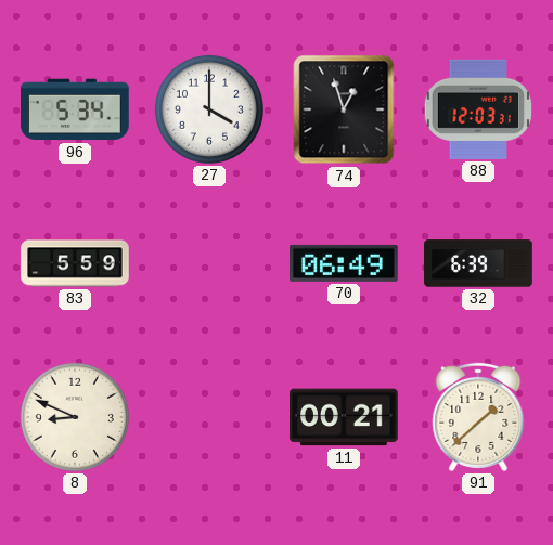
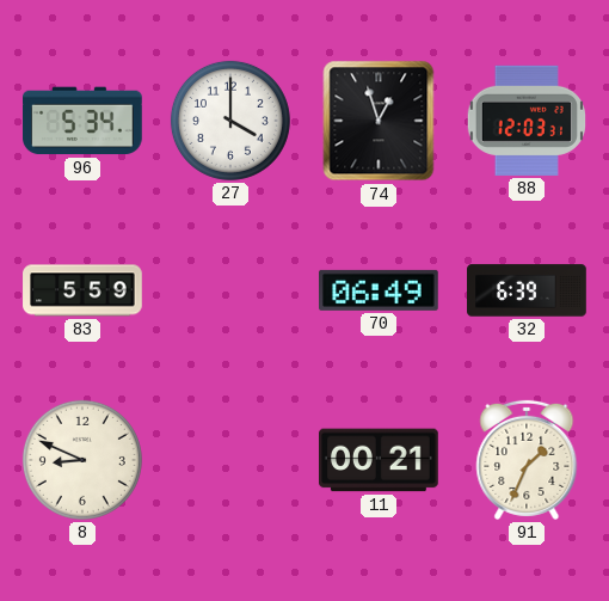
91: 1:38 -> 1:34
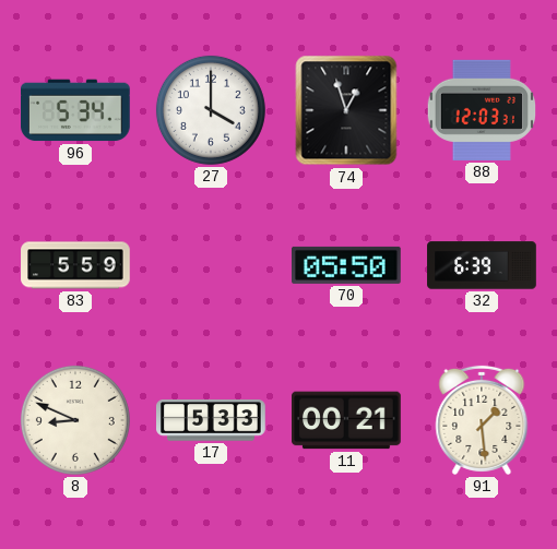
70: 06:49 -> 05:50
17: none -> 5:33
91: 1:34 -> 1:29
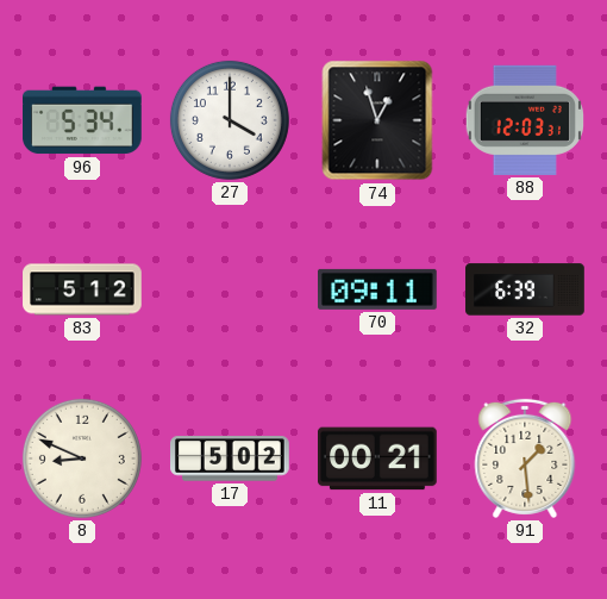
83: 5:59 -> 5:12
70: 05:50 -> 09:11
17: 5:33 -> 5:02
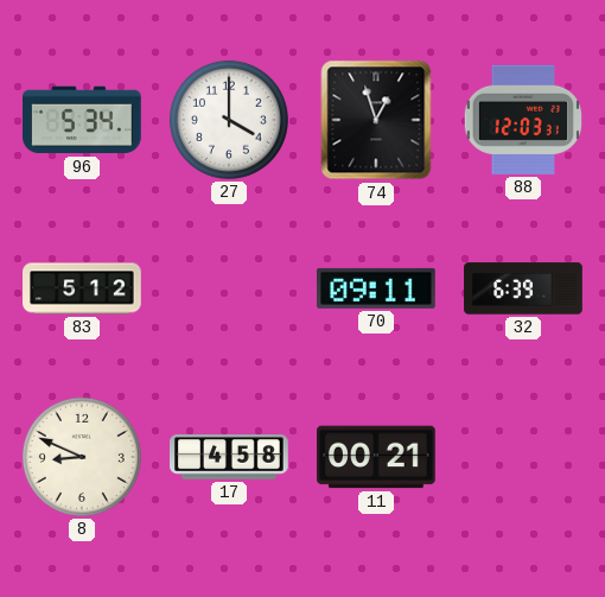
17: 5:02 -> 4:58
91: 1:29 -> none
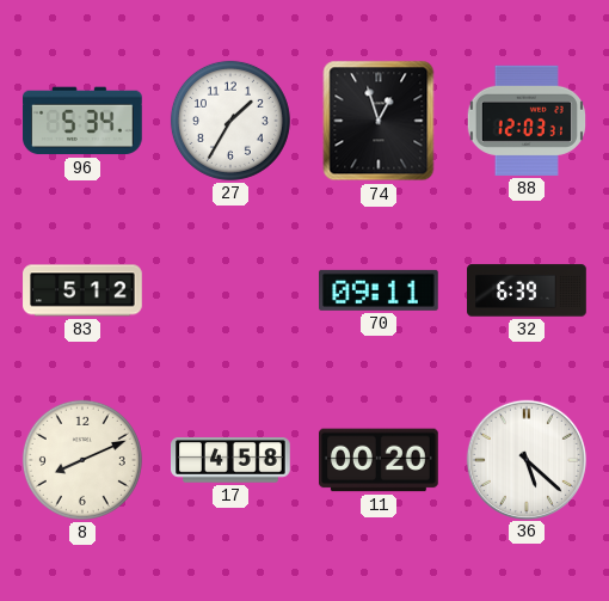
27: 4:00 -> 1:35
8: 8:49 -> 8:11
11: 00:21 -> 00:20
36: none -> 5:22
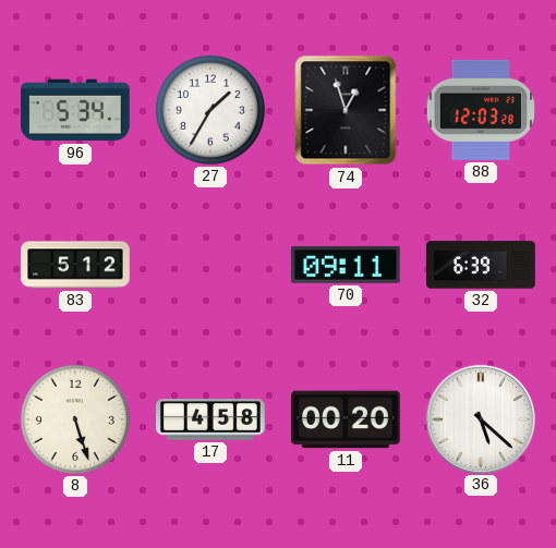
88: 12:03:31 -> 12:03:28
8: 8:11 -> 5:27
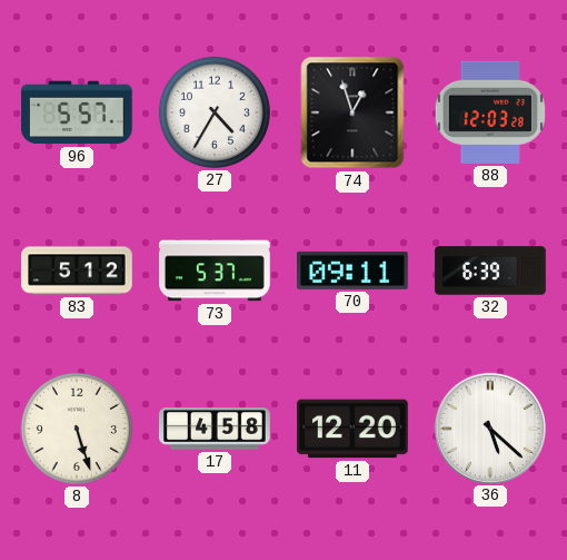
96: 5:34 -> 5:57
27: 1:35 -> 4:35
73: none -> 5:37
11: 00:20 -> 12:20
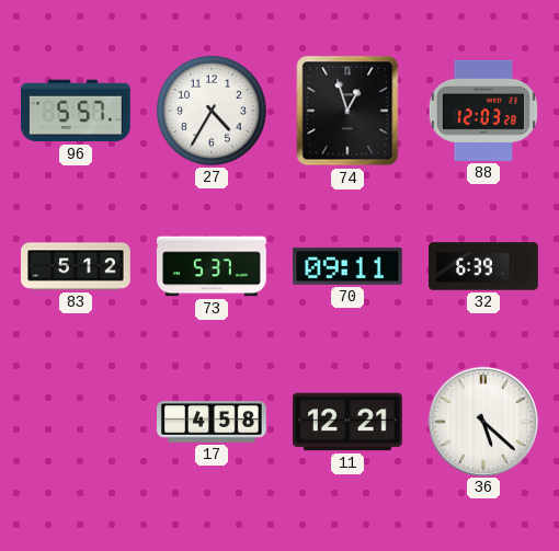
8: 5:27 -> none
11: 12:20 -> 12:21
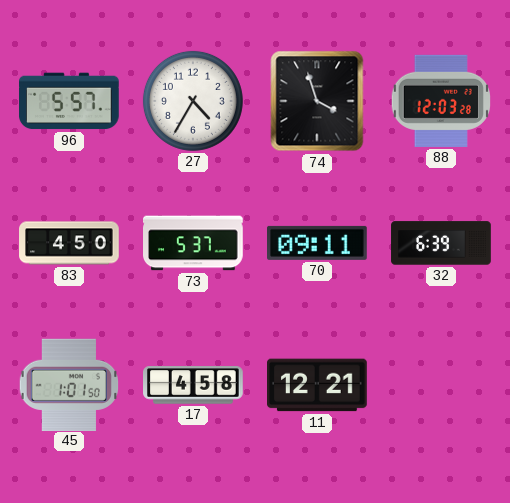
74: 12:57 -> 3:57
83: 5:12 -> 4:50
45: none -> 1:01
36: 5:22 -> none
